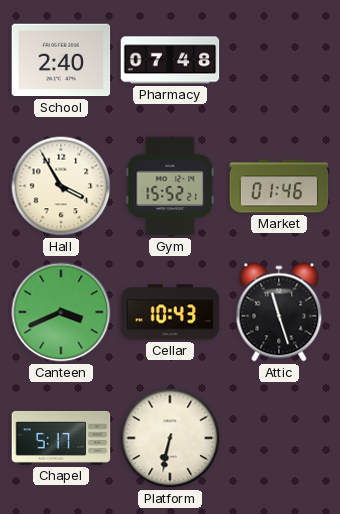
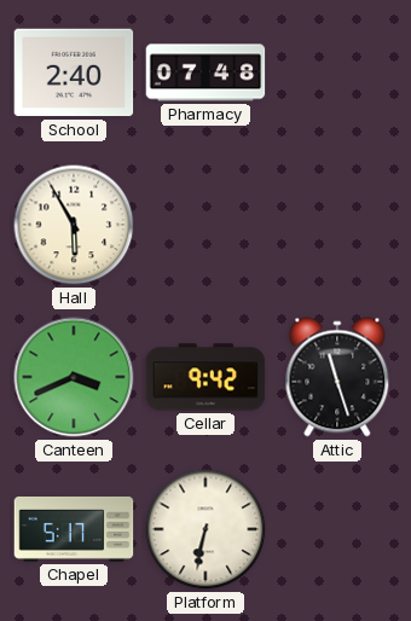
Hall: 3:55 -> 5:55
Gym: 15:52 -> none
Market: 01:46 -> none
Cellar: 10:43 -> 9:42
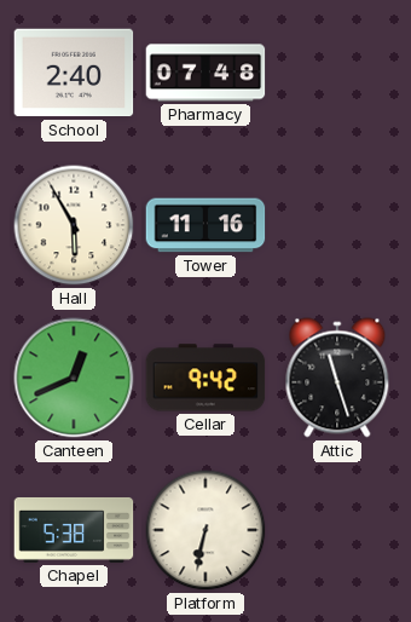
Tower: none -> 11:16
Canteen: 3:41 -> 12:41
Chapel: 5:17 -> 5:38
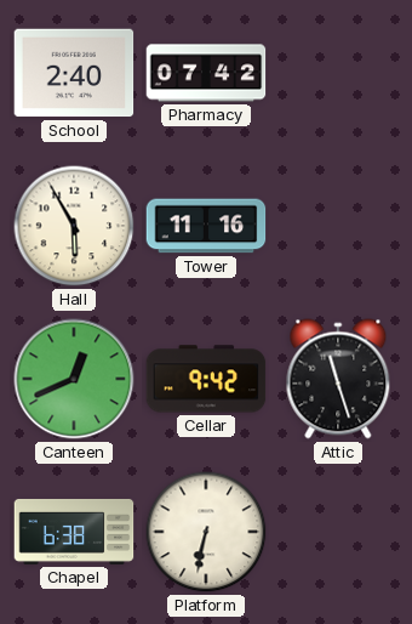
Pharmacy: 07:48 -> 07:42
Chapel: 5:38 -> 6:38
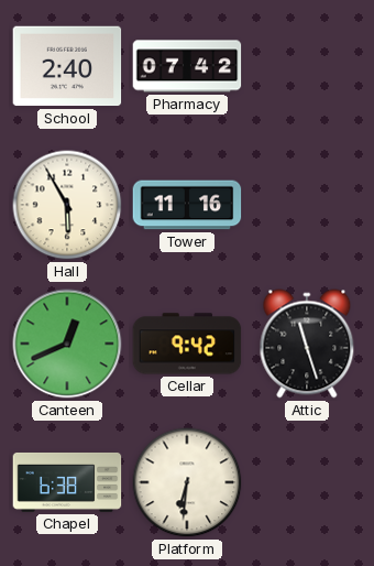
Platform: 6:32 -> 6:31
